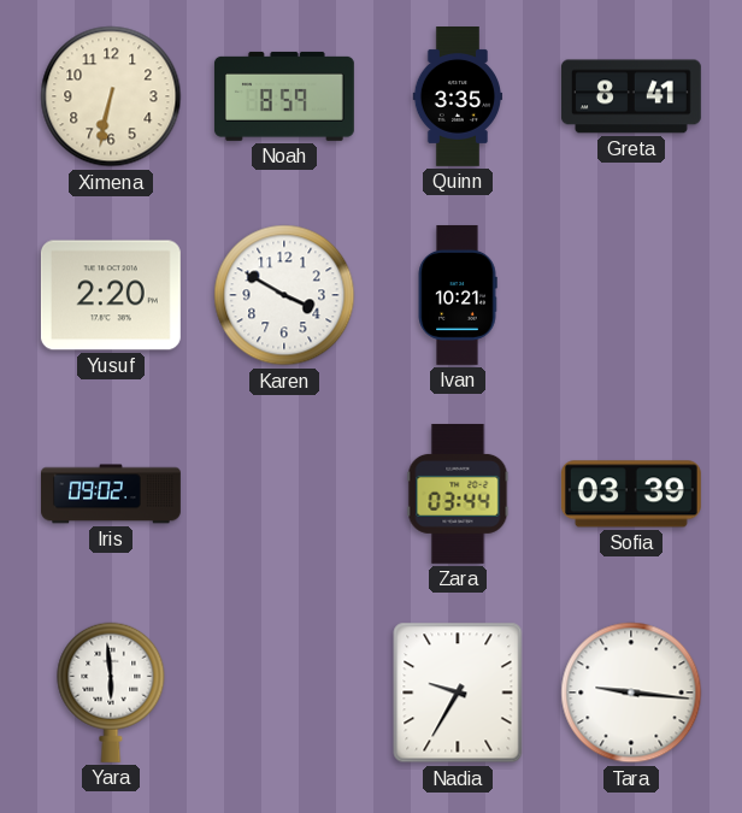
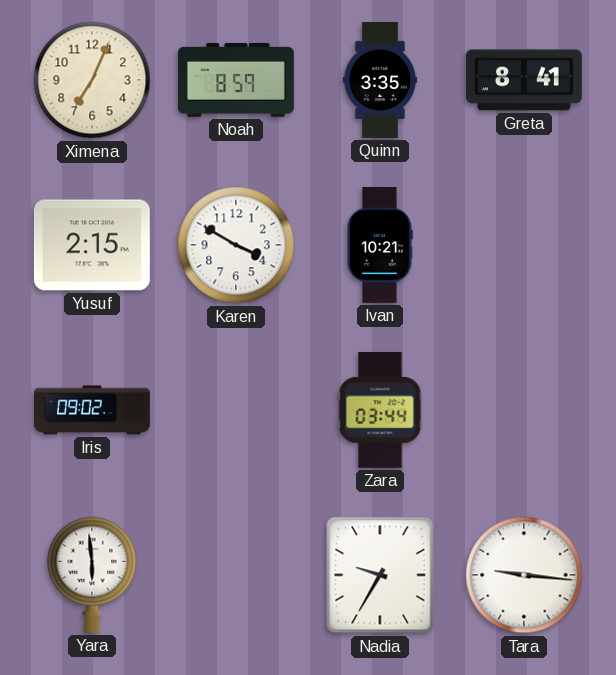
Ximena: 6:32 -> 7:04
Yusuf: 2:20 -> 2:15
Sofia: 03:39 -> none
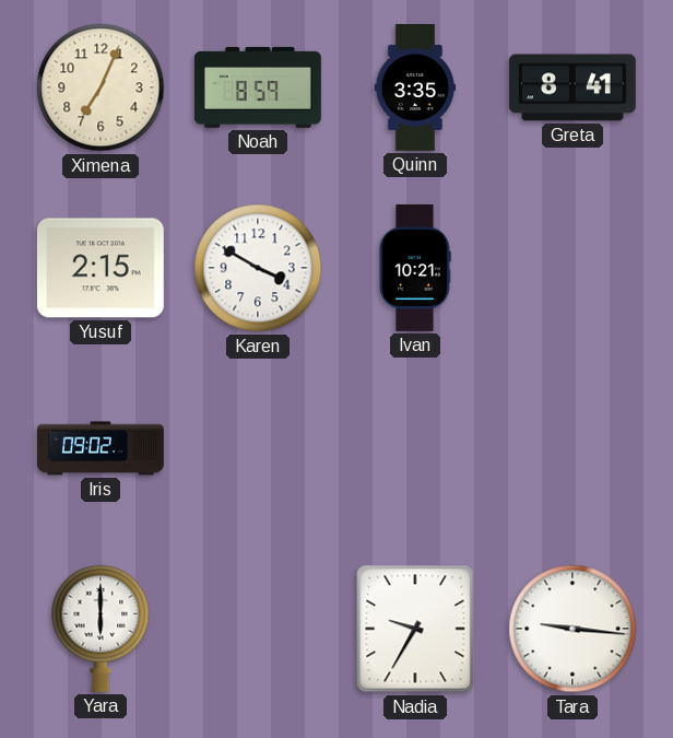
Zara: 03:44 -> none
Yara: 5:59 -> 6:00
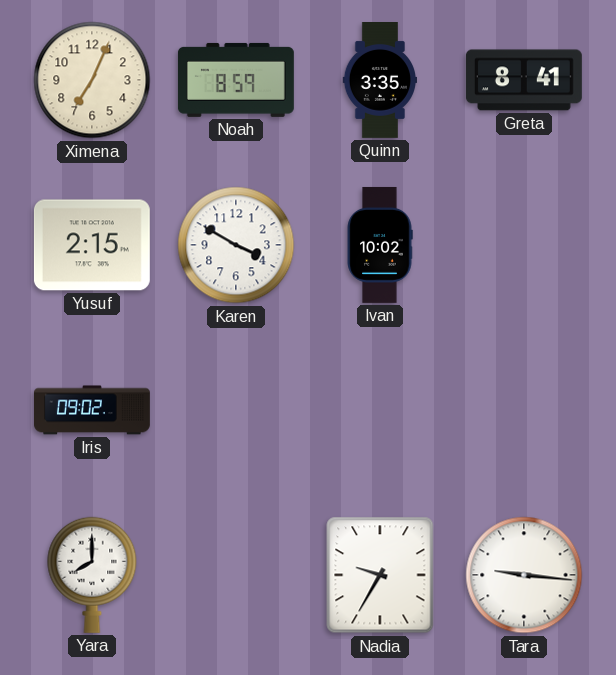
Ivan: 10:21 -> 10:02
Yara: 6:00 -> 8:00
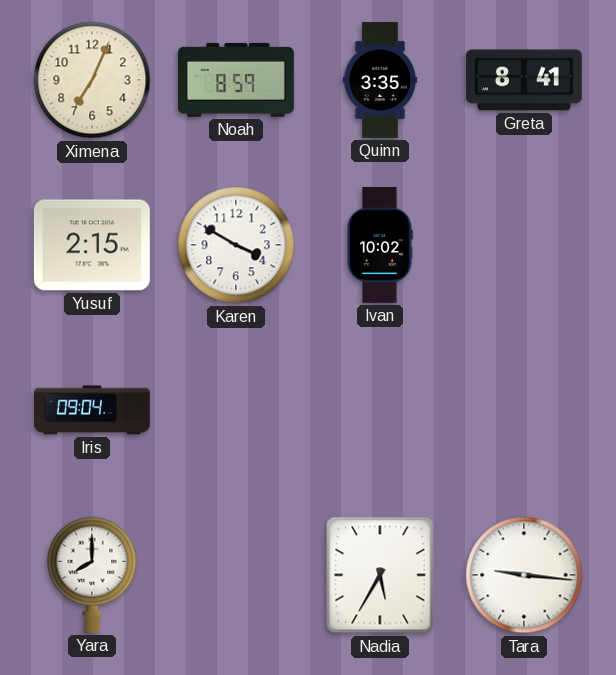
Iris: 09:02 -> 09:04
Nadia: 9:35 -> 5:35
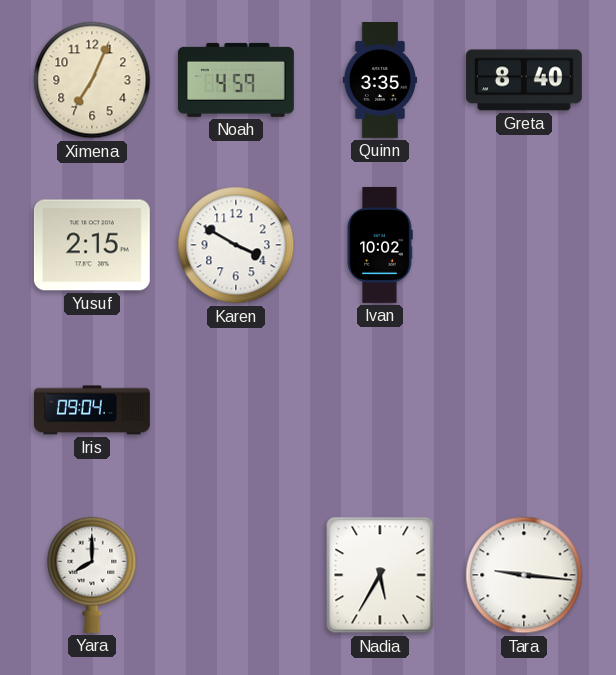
Noah: 8:59 -> 4:59
Greta: 8:41 -> 8:40
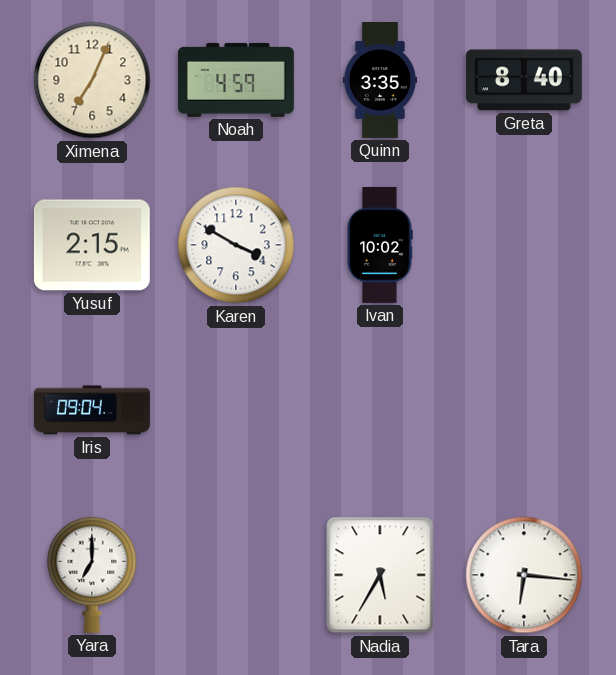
Yara: 8:00 -> 7:00
Tara: 9:16 -> 6:16
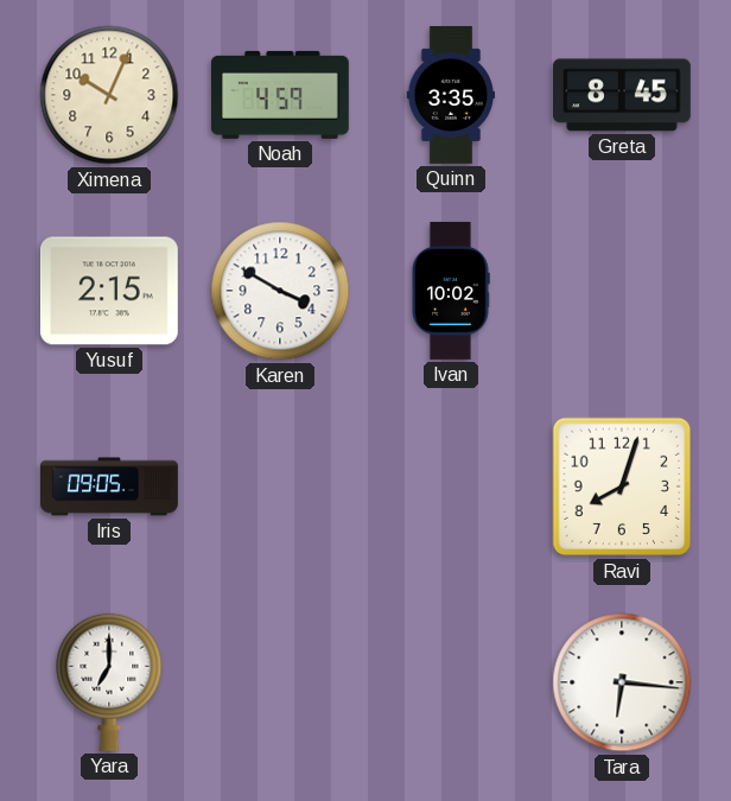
Ximena: 7:04 -> 10:04
Greta: 8:40 -> 8:45
Iris: 09:04 -> 09:05
Ravi: none -> 8:03
Nadia: 5:35 -> none
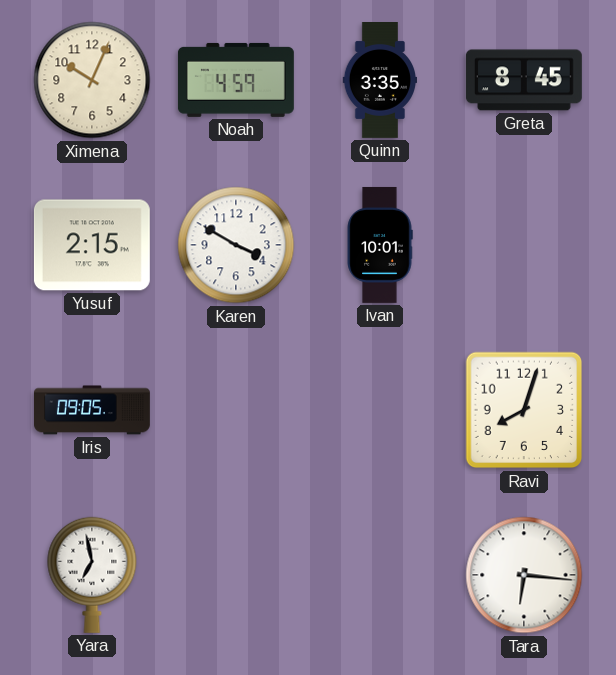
Ivan: 10:02 -> 10:01
Yara: 7:00 -> 6:58
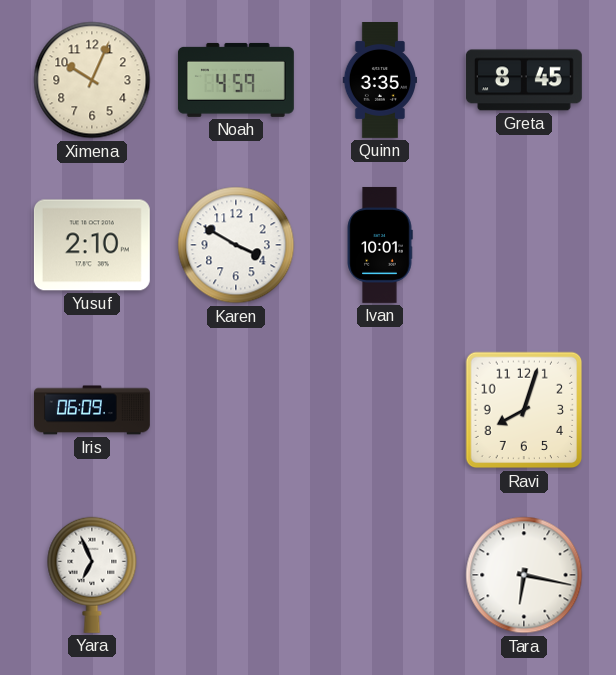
Yusuf: 2:15 -> 2:10
Iris: 09:05 -> 06:09
Yara: 6:58 -> 6:56
Tara: 6:16 -> 6:17
